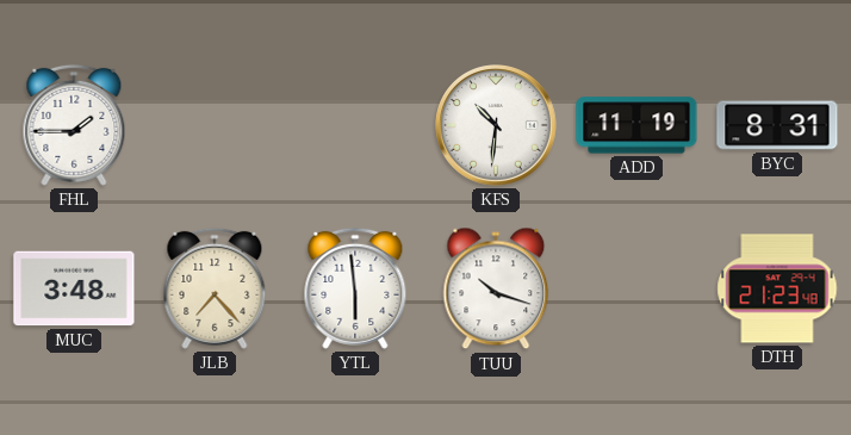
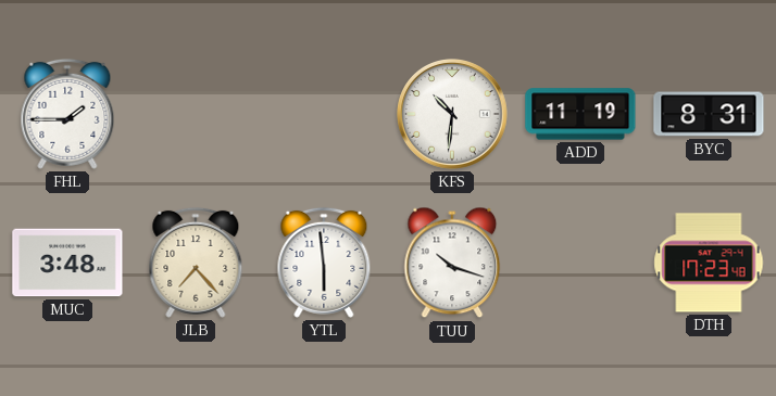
DTH: 21:23 -> 17:23
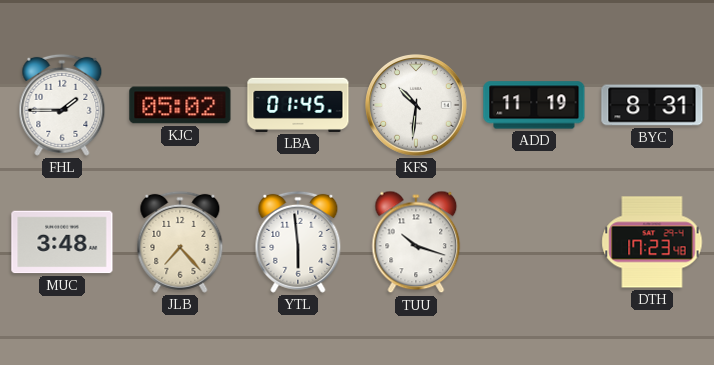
KJC: none -> 05:02
LBA: none -> 01:45
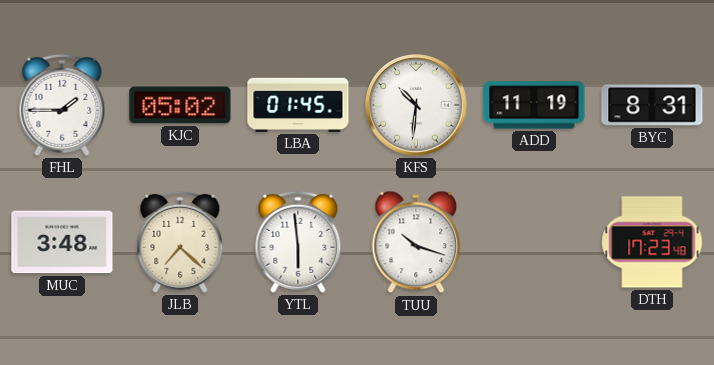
JLB: 7:23 -> 7:22
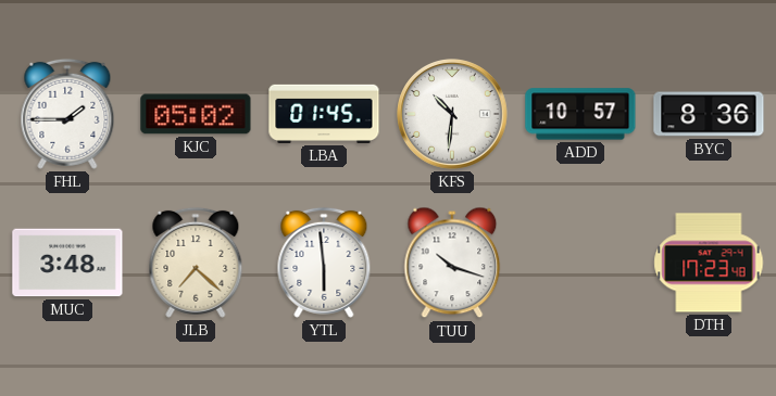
ADD: 11:19 -> 10:57
BYC: 8:31 -> 8:36
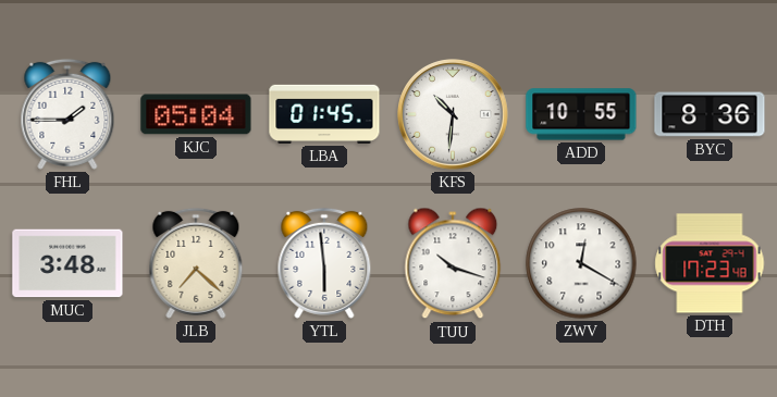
KJC: 05:02 -> 05:04
ADD: 10:57 -> 10:55
ZWV: none -> 12:20
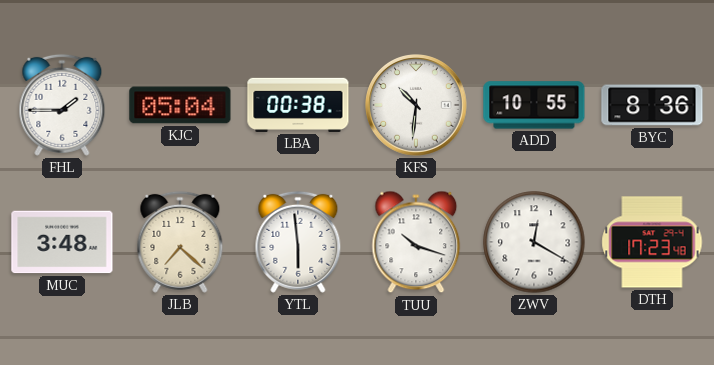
LBA: 01:45 -> 00:38
